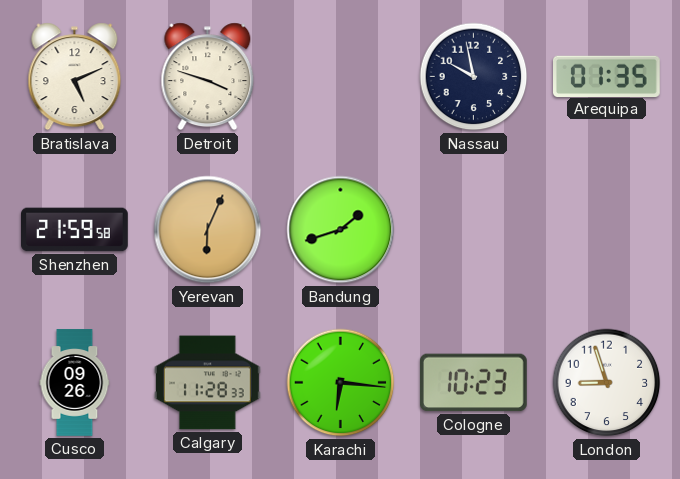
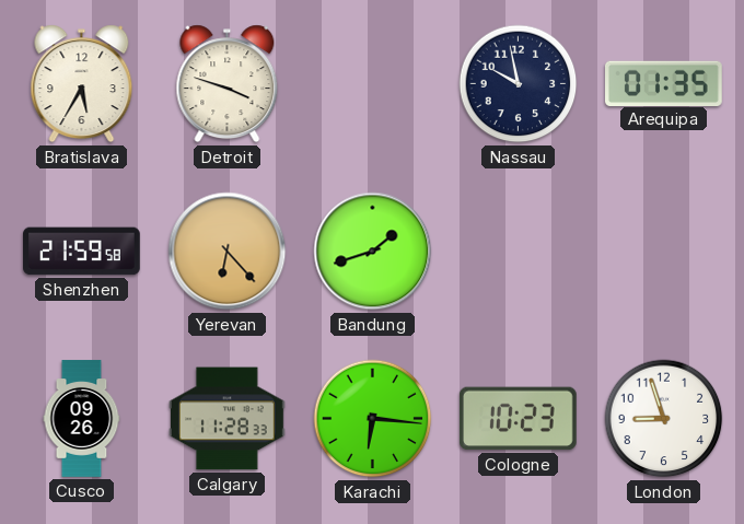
Bratislava: 5:11 -> 5:35
Yerevan: 6:04 -> 6:23
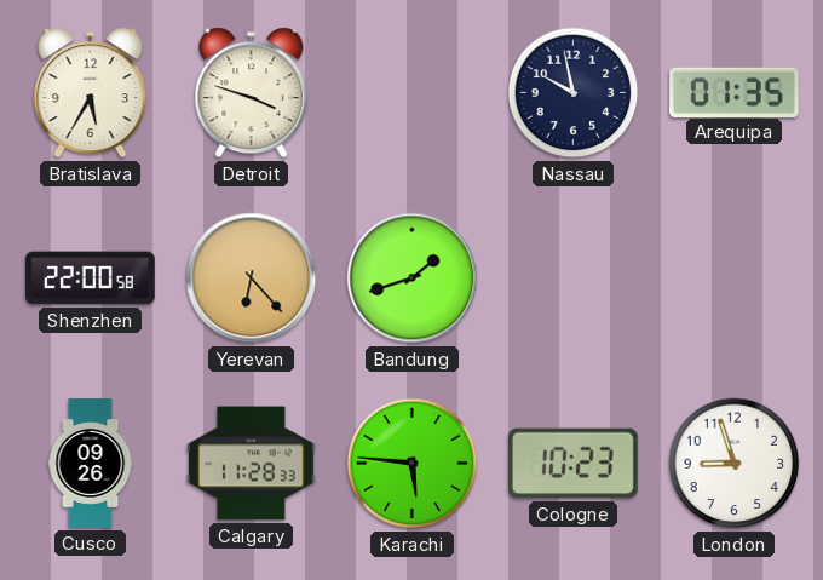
Shenzhen: 21:59 -> 22:00
Karachi: 6:16 -> 5:46
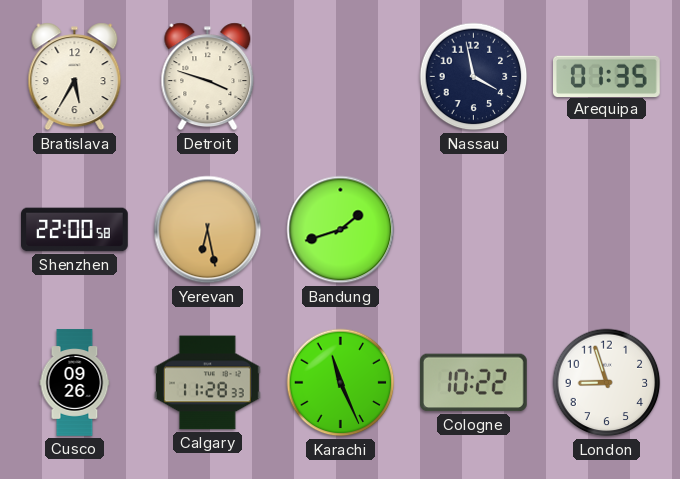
Nassau: 9:58 -> 3:58
Yerevan: 6:23 -> 6:28
Karachi: 5:46 -> 11:26
Cologne: 10:23 -> 10:22
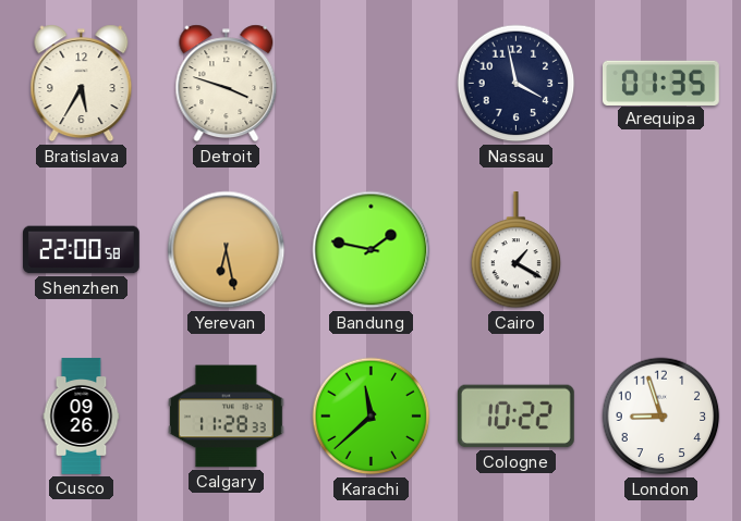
Bandung: 1:42 -> 1:47
Cairo: none -> 1:20
Karachi: 11:26 -> 11:38
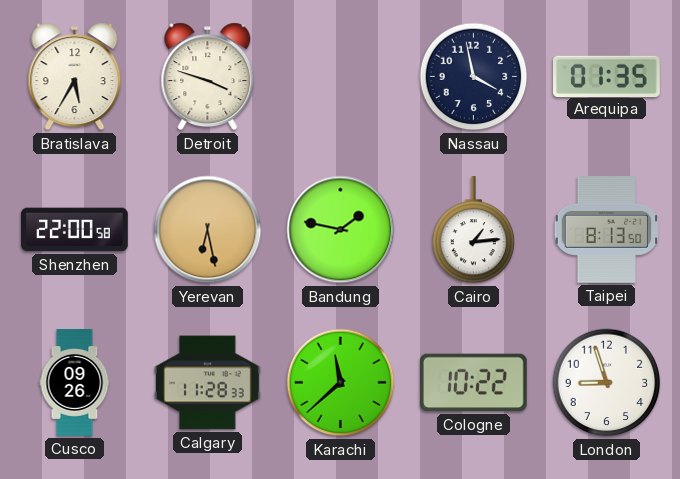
Cairo: 1:20 -> 1:14
Taipei: none -> 8:13
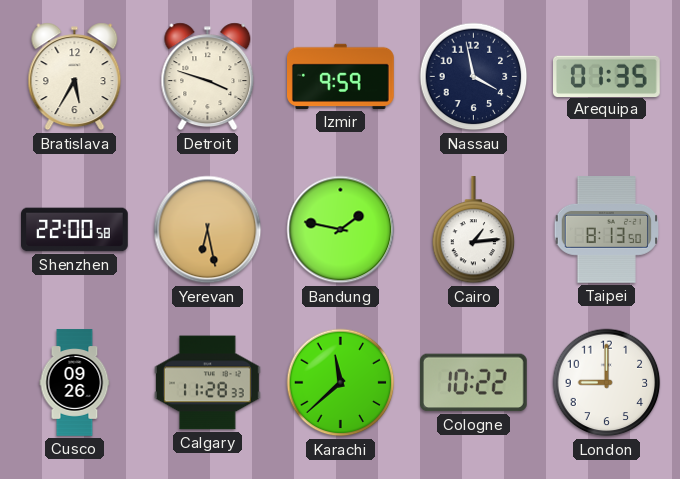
Izmir: none -> 9:59
London: 8:57 -> 9:00
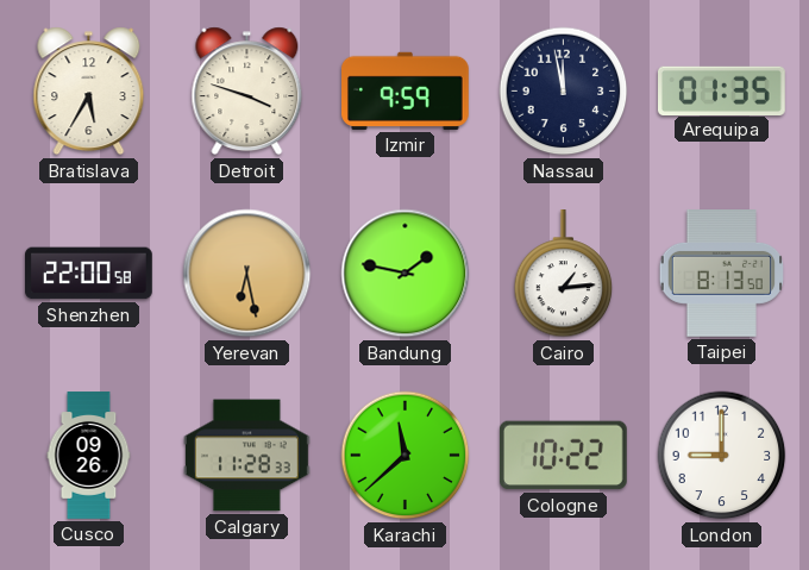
Nassau: 3:58 -> 11:58
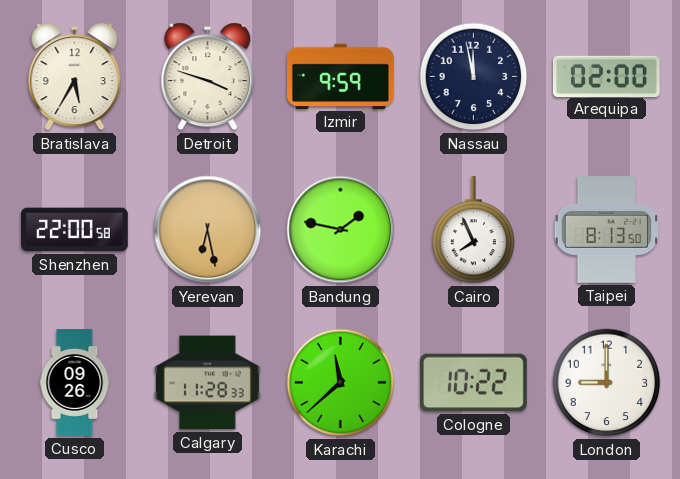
Arequipa: 01:35 -> 02:00
Cairo: 1:14 -> 7:56
